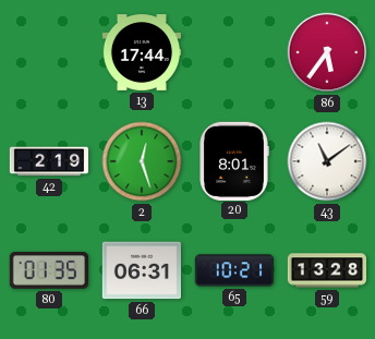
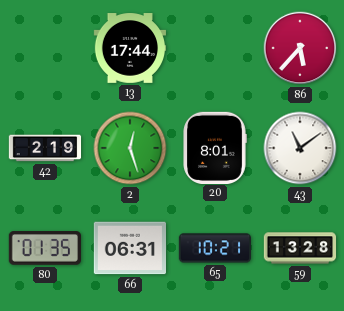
86: 5:36 -> 5:37
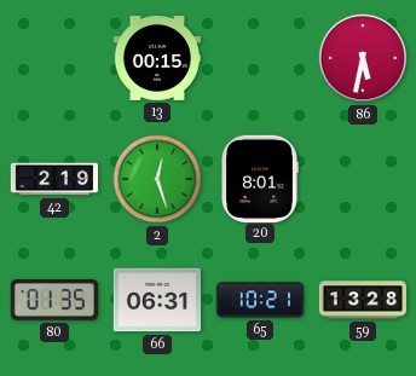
13: 17:44 -> 00:15
86: 5:37 -> 5:32
43: 11:09 -> none
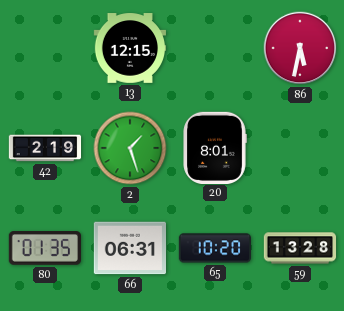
13: 00:15 -> 12:15
2: 12:27 -> 1:27
65: 10:21 -> 10:20
